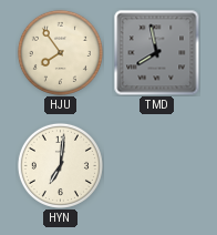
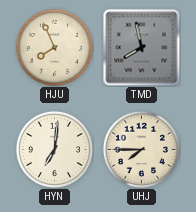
HJU: 7:54 -> 7:56
UHJ: none -> 7:45
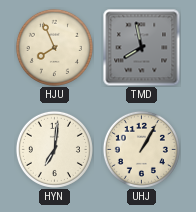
UHJ: 7:45 -> 1:05
